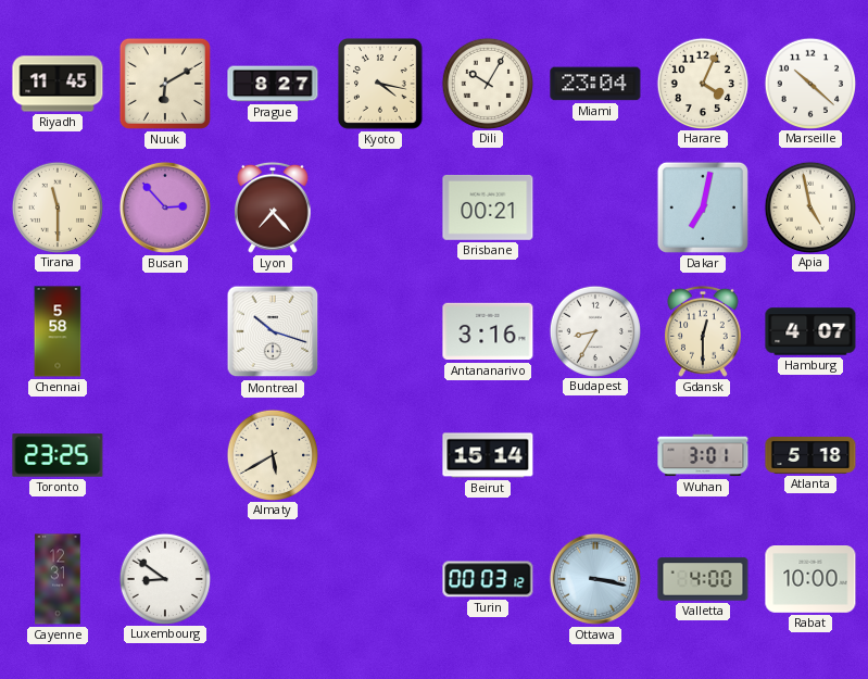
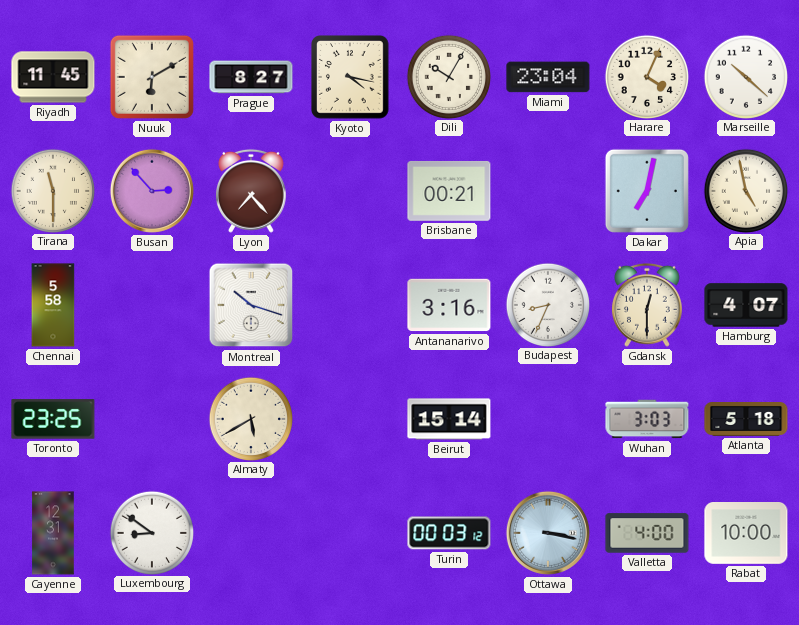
Budapest: 8:35 -> 8:34
Wuhan: 3:01 -> 3:03
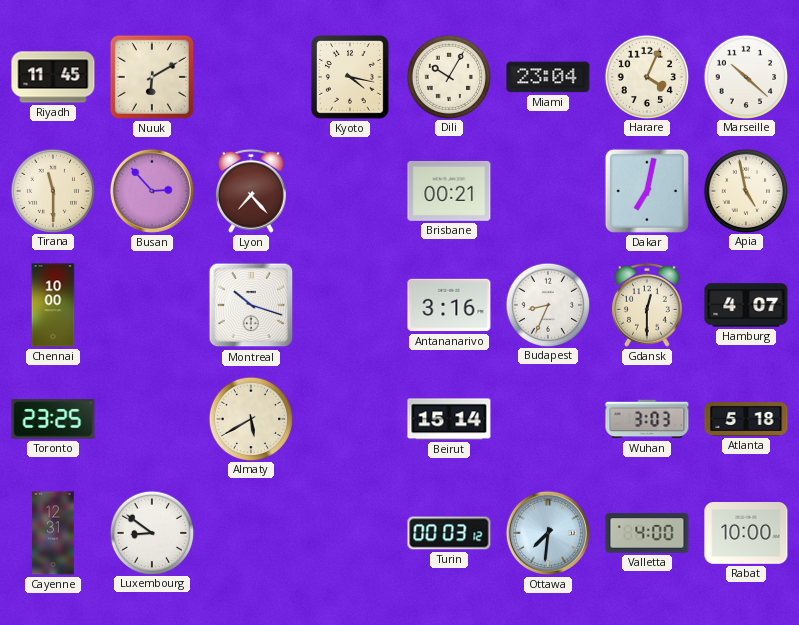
Prague: 8:27 -> none
Chennai: 5:58 -> 10:00
Ottawa: 3:17 -> 7:31
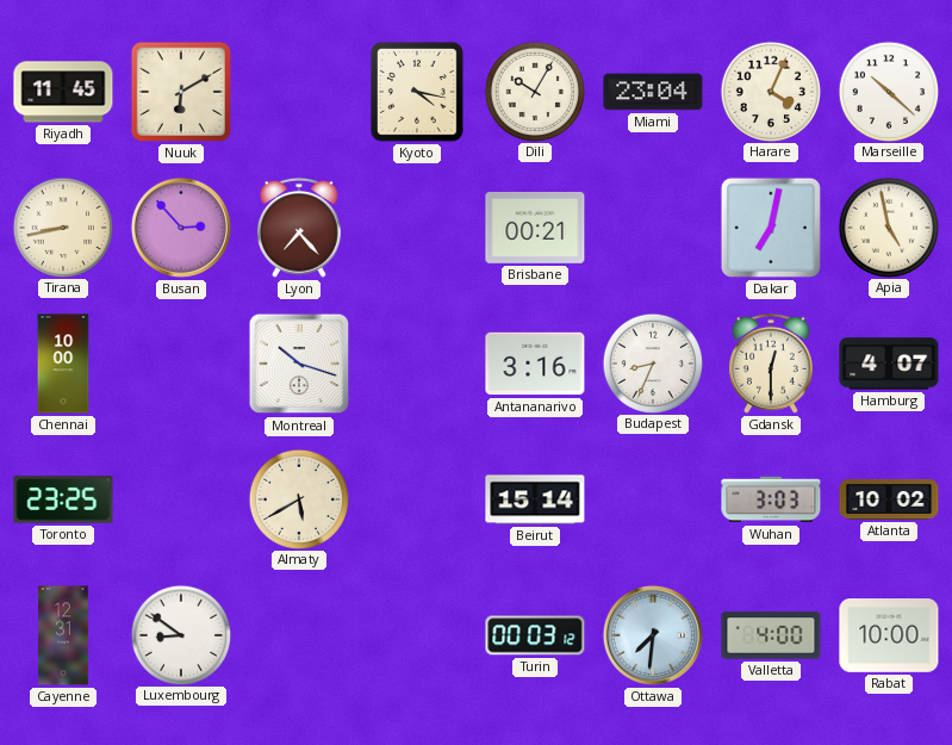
Tirana: 11:30 -> 8:43
Atlanta: 5:18 -> 10:02
